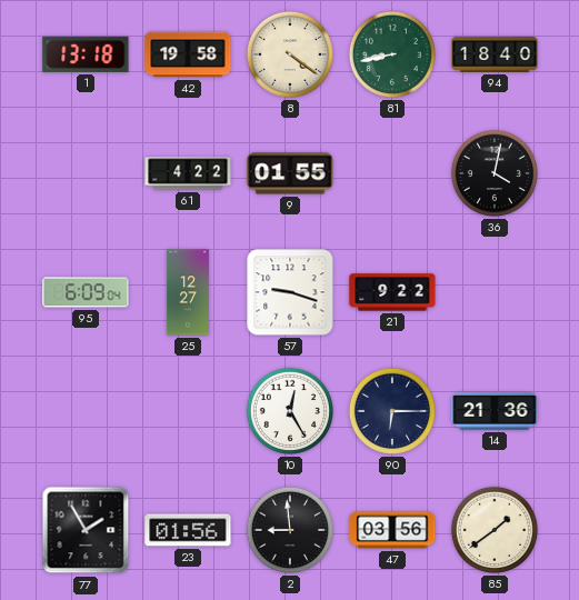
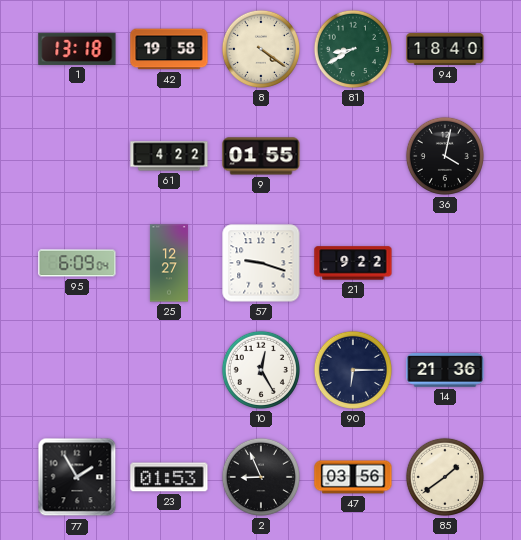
81: 8:43 -> 8:40
23: 01:56 -> 01:53
2: 8:59 -> 8:56
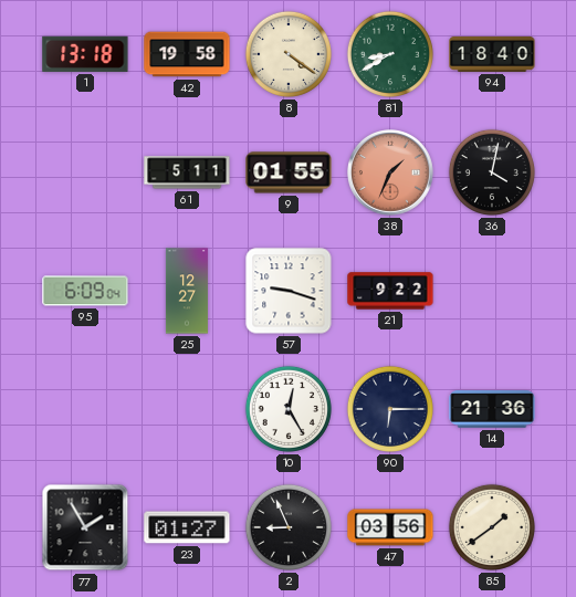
61: 4:22 -> 5:11
38: none -> 1:34
23: 01:53 -> 01:27
